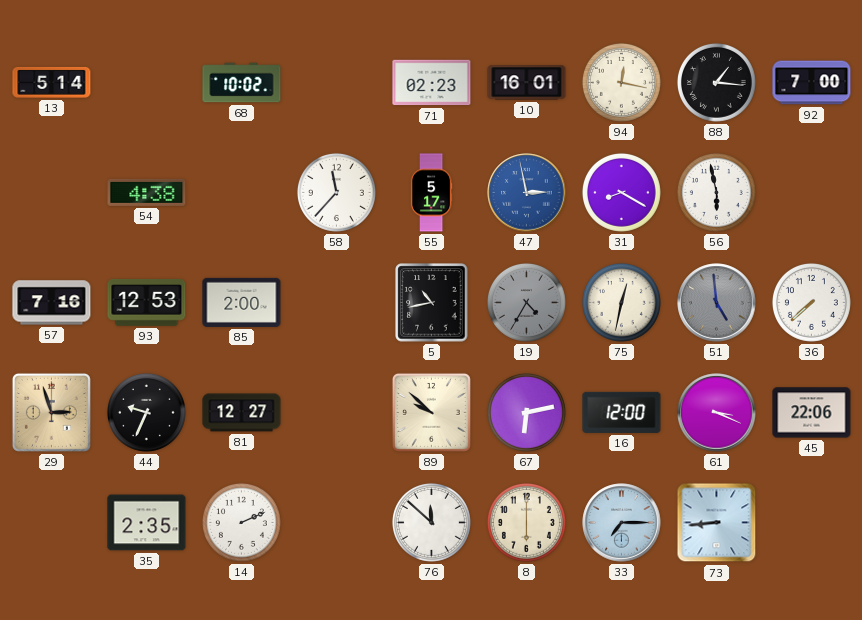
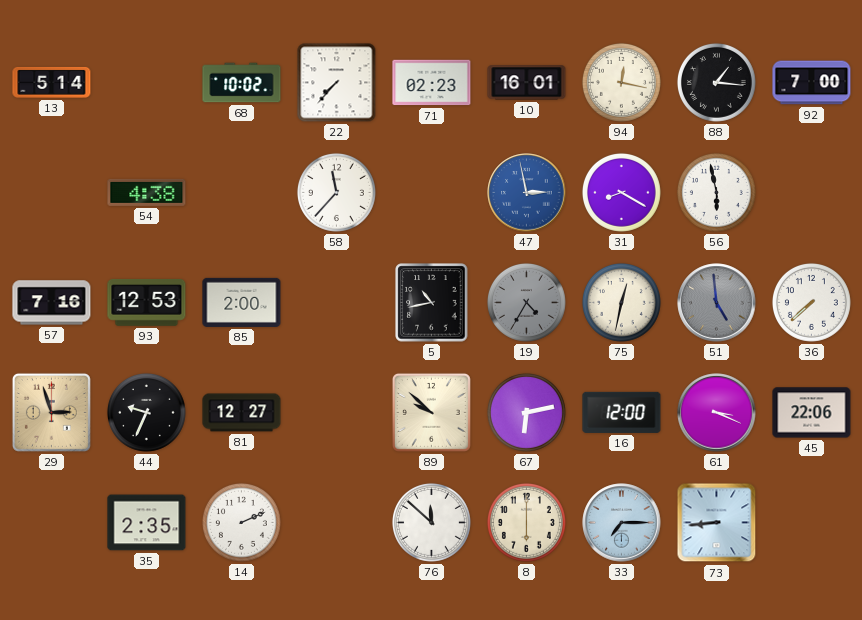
22: none -> 7:37
55: 5:17 -> none
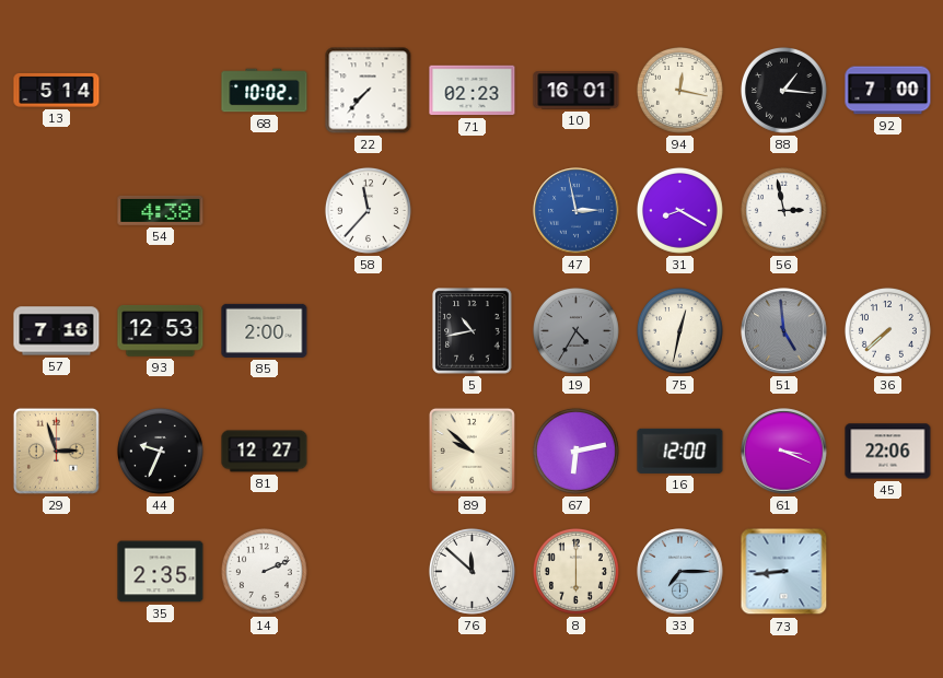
56: 5:58 -> 2:58
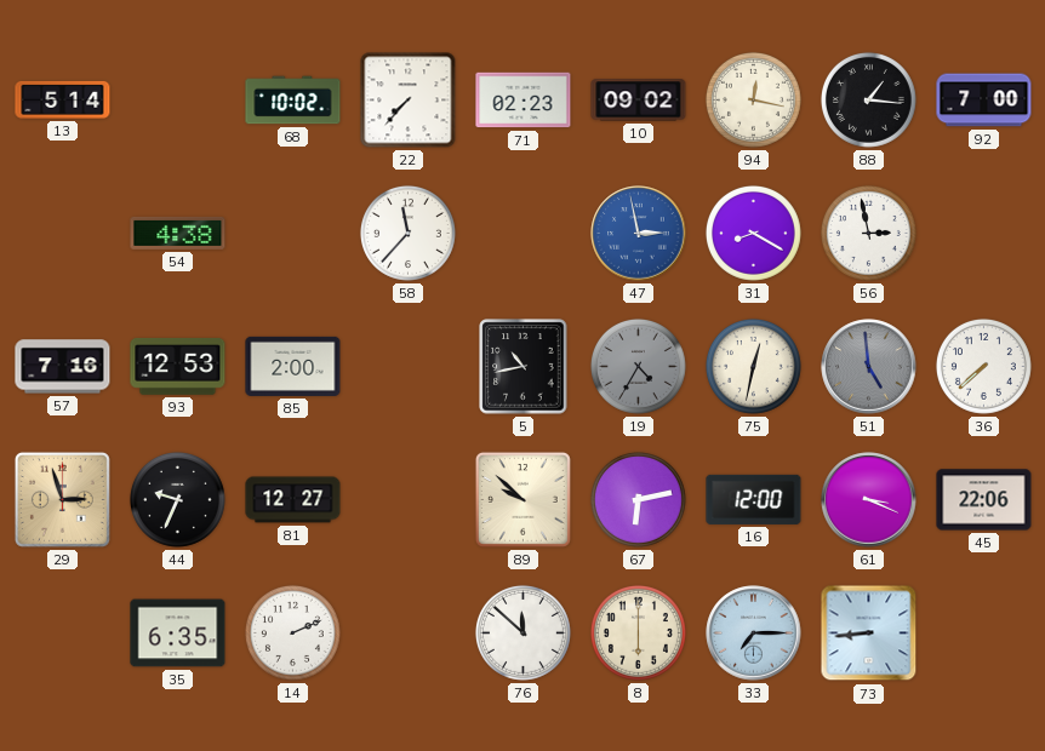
10: 16:01 -> 09:02
35: 2:35 -> 6:35
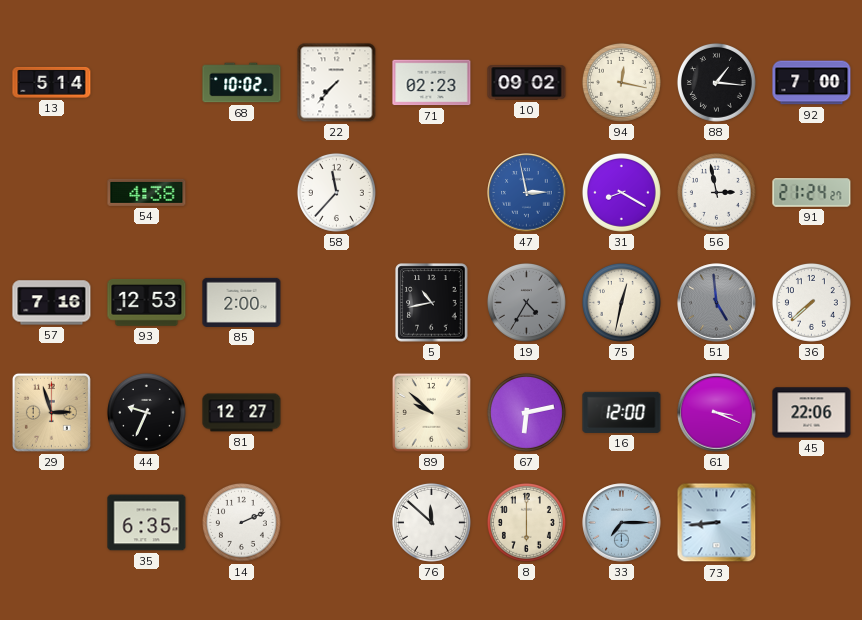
91: none -> 21:24
